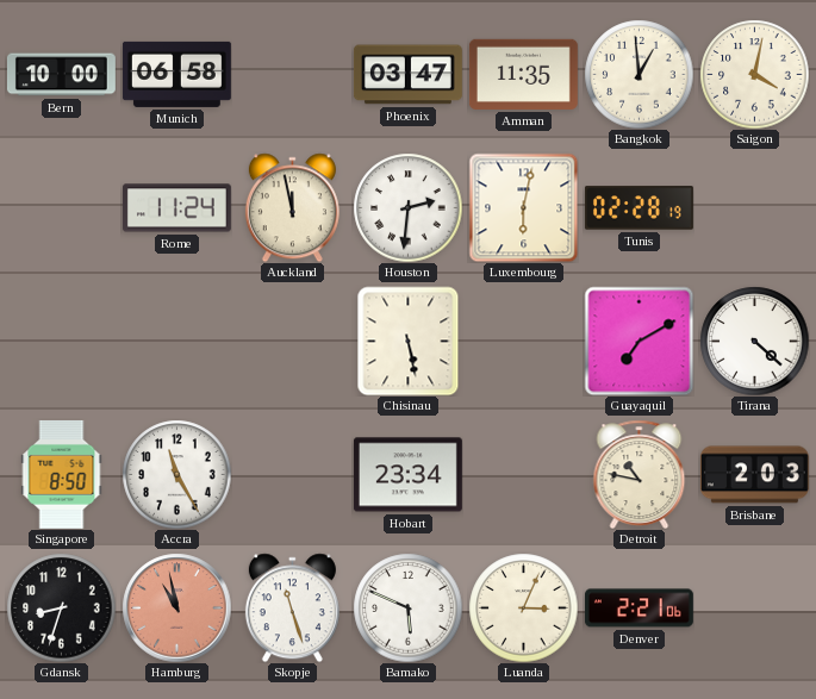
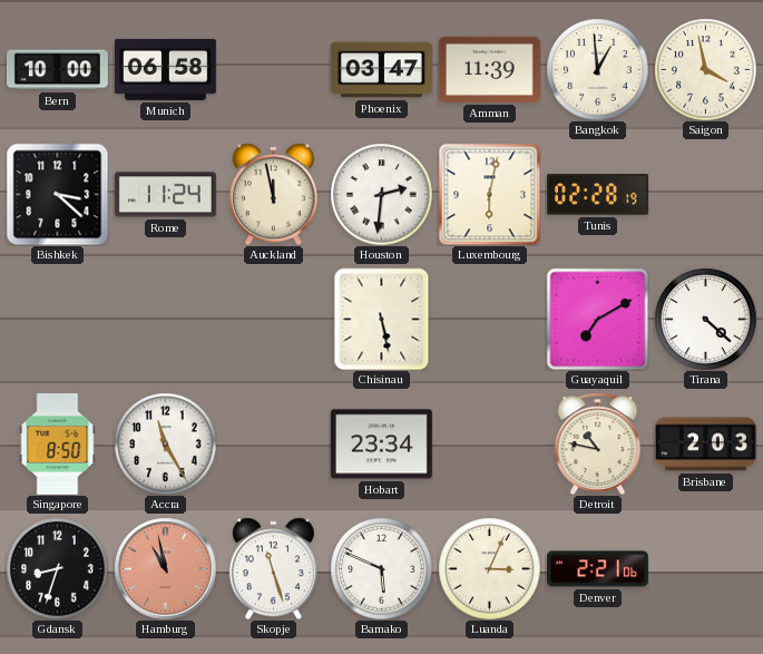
Amman: 11:35 -> 11:39
Saigon: 4:02 -> 3:58
Bishkek: none -> 3:22
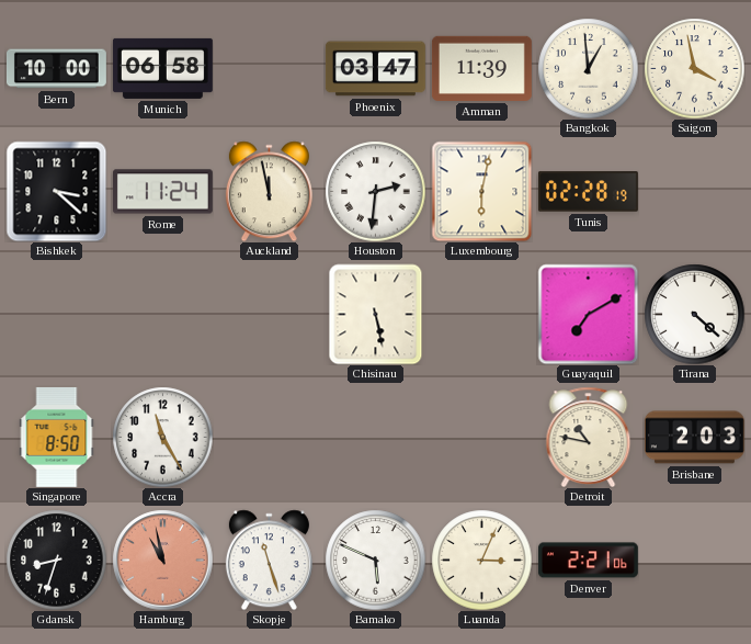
Hobart: 23:34 -> none
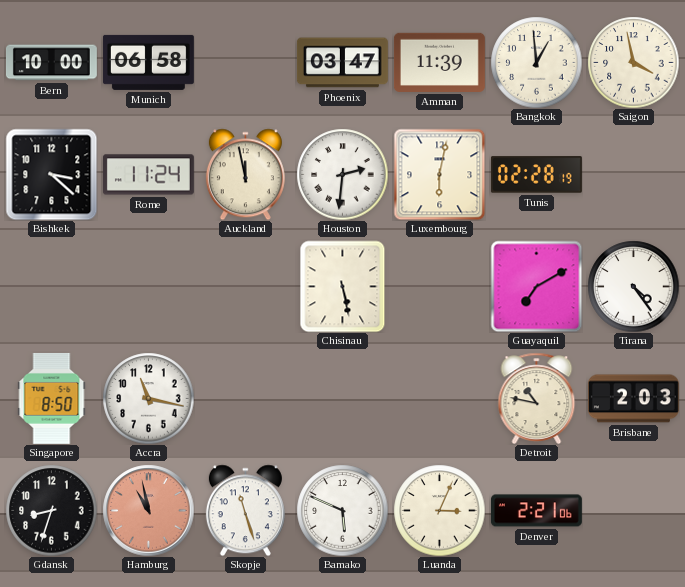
Tirana: 4:22 -> 4:24
Accra: 11:25 -> 11:17
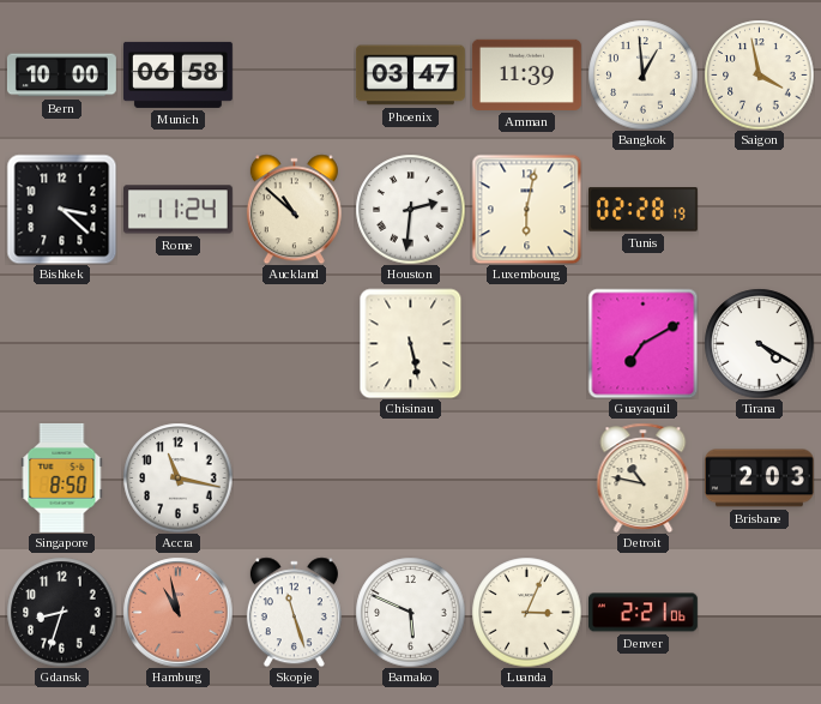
Auckland: 11:58 -> 10:52
Tirana: 4:24 -> 4:20
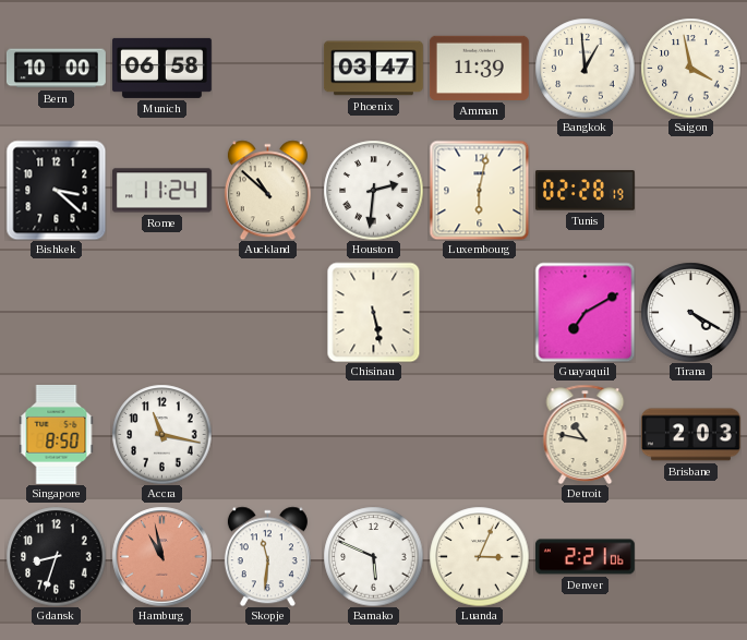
Skopje: 11:27 -> 11:31
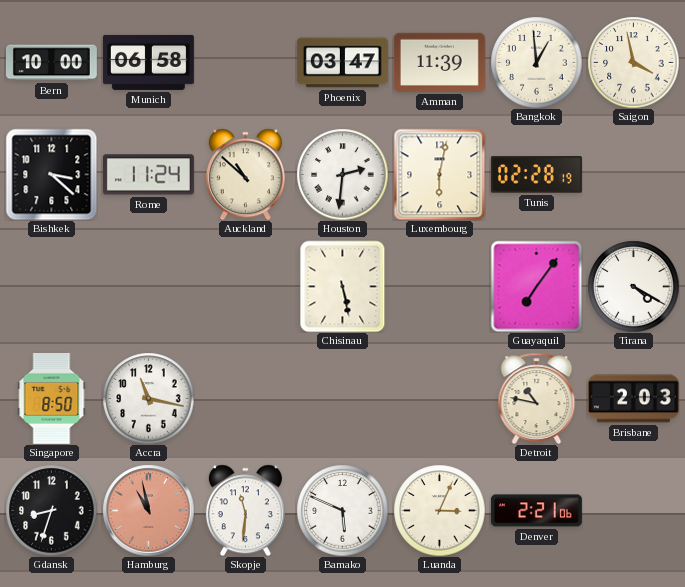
Guayaquil: 7:10 -> 7:06
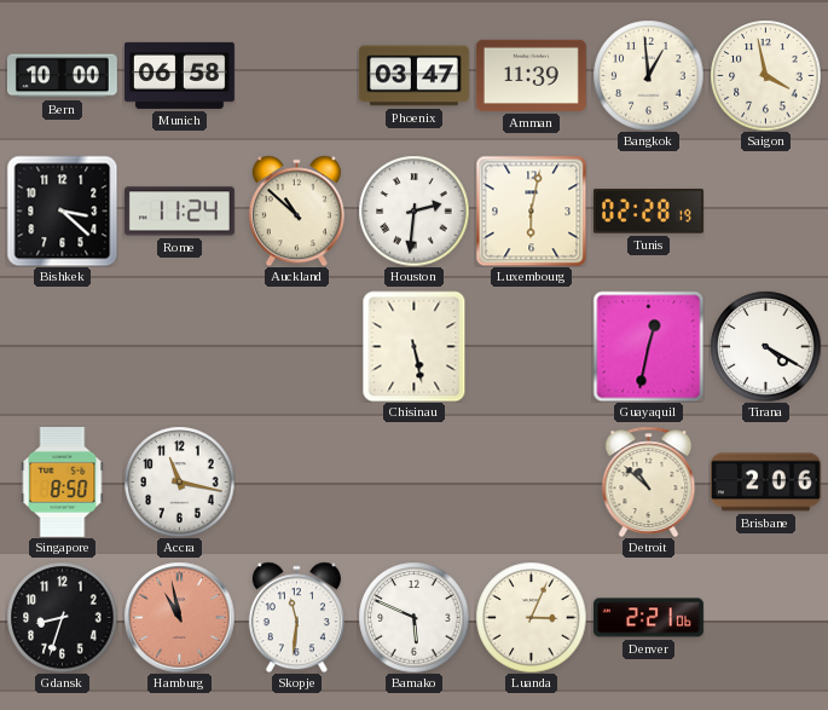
Guayaquil: 7:06 -> 12:32
Detroit: 10:47 -> 10:52
Brisbane: 2:03 -> 2:06
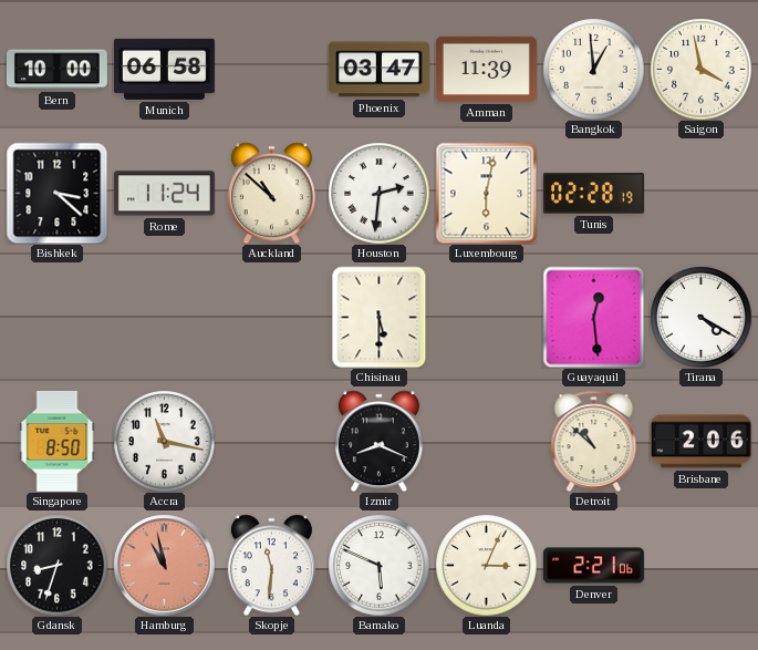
Chisinau: 5:28 -> 5:30
Guayaquil: 12:32 -> 12:29
Izmir: none -> 8:19
